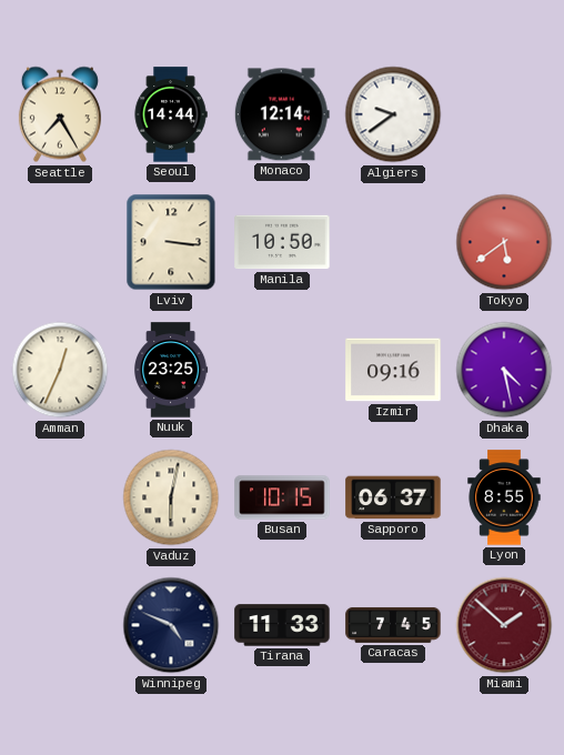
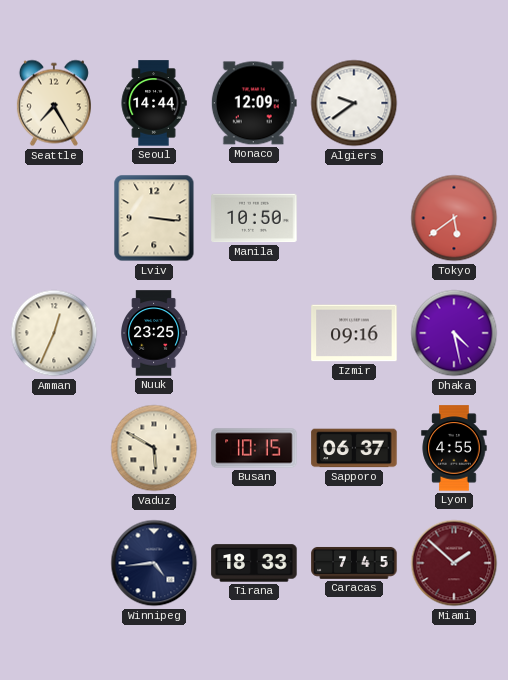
Monaco: 12:14 -> 12:09
Vaduz: 6:02 -> 5:50
Lyon: 8:55 -> 4:55
Winnipeg: 4:49 -> 4:44
Tirana: 11:33 -> 18:33
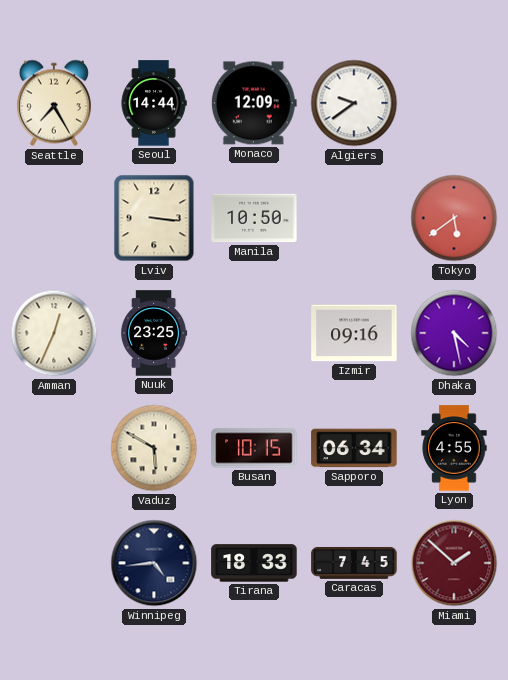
Sapporo: 06:37 -> 06:34
